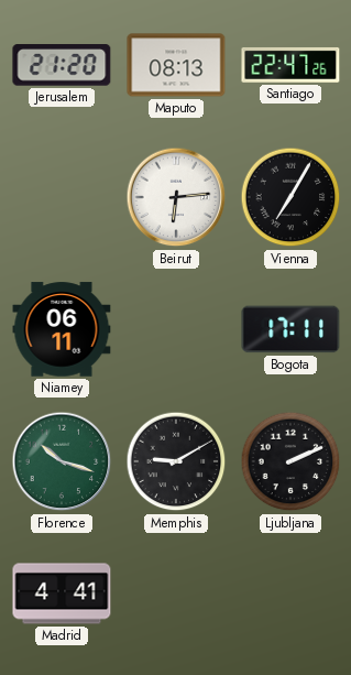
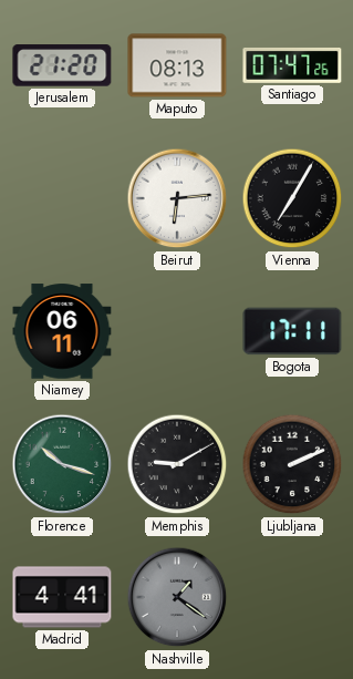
Santiago: 22:47 -> 07:47
Nashville: none -> 1:21
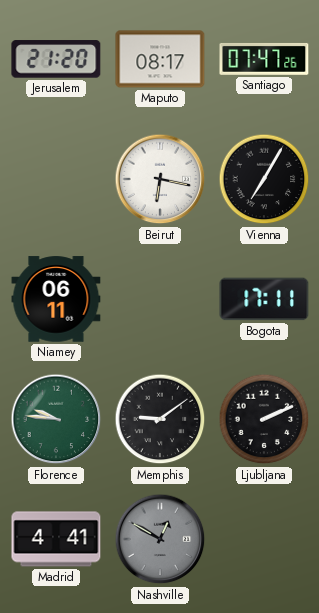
Maputo: 08:13 -> 08:17
Beirut: 6:14 -> 6:17
Florence: 10:18 -> 9:46
Memphis: 9:10 -> 9:09
Nashville: 1:21 -> 12:50
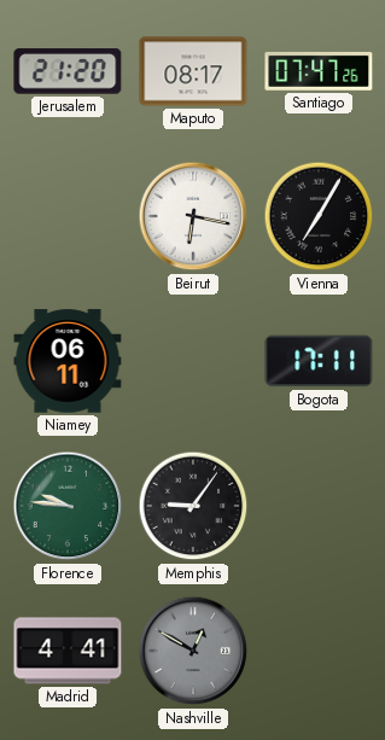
Memphis: 9:09 -> 9:06
Ljubljana: 2:11 -> none
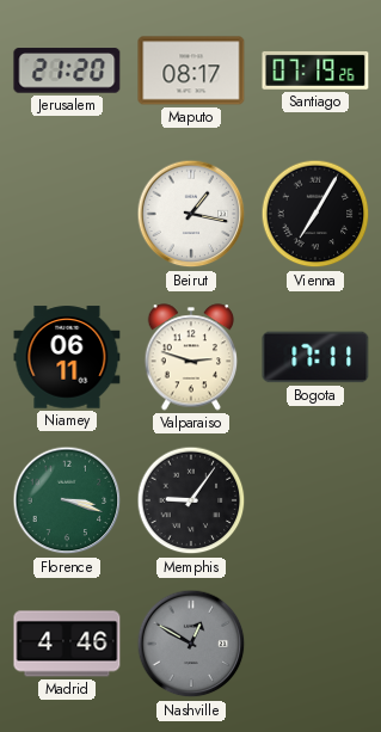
Santiago: 07:47 -> 07:19
Beirut: 6:17 -> 1:17
Valparaiso: none -> 2:48
Florence: 9:46 -> 3:18
Madrid: 4:41 -> 4:46
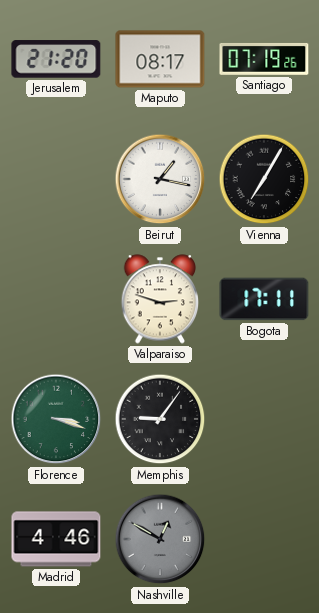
Niamey: 06:11 -> none
